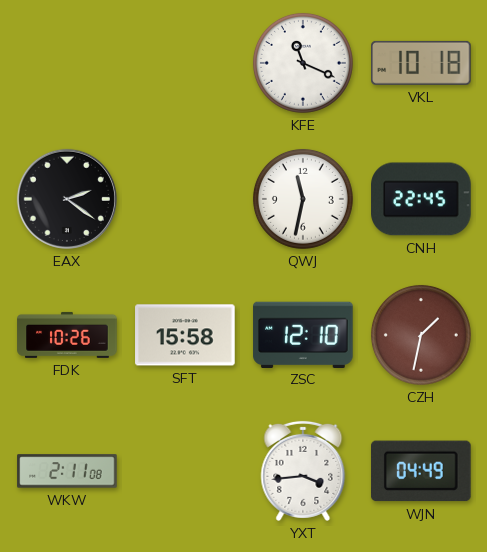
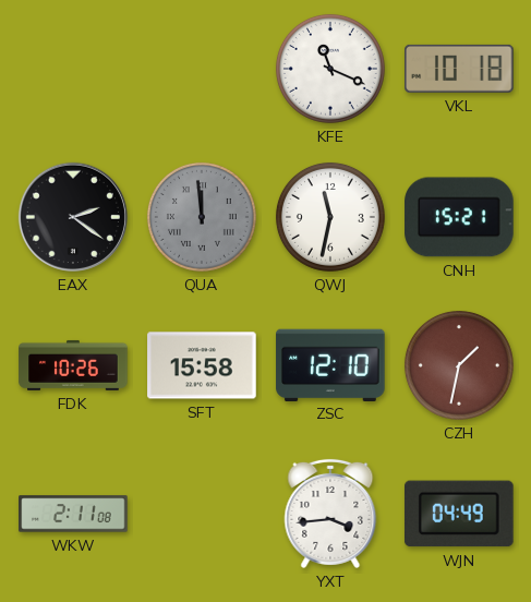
QUA: none -> 11:59
CNH: 22:45 -> 15:21
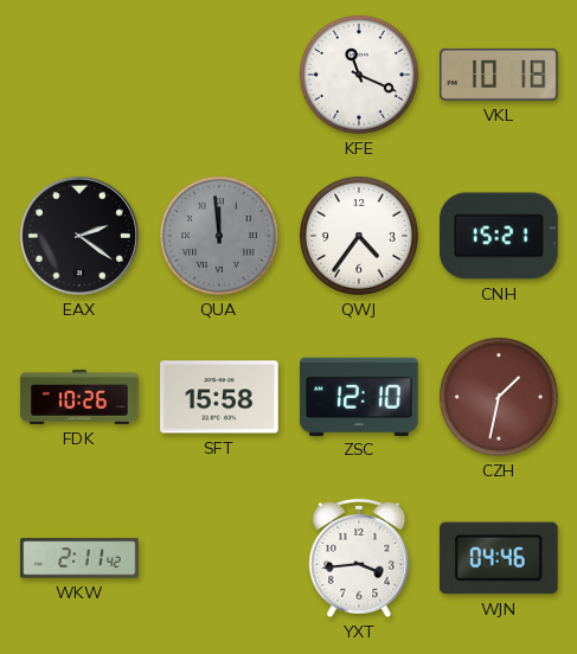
QWJ: 11:32 -> 4:36
WKW: 2:11:08 -> 2:11:42
WJN: 04:49 -> 04:46
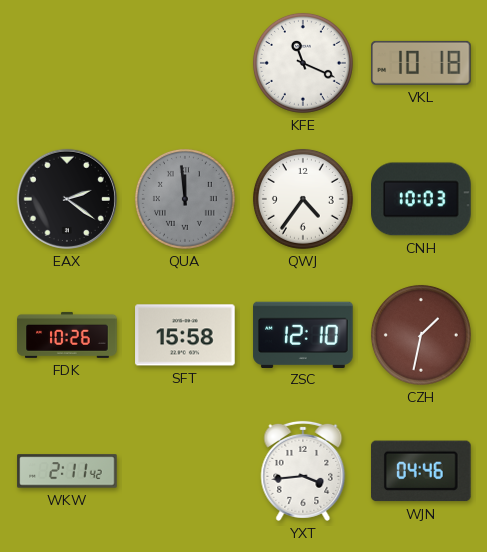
CNH: 15:21 -> 10:03
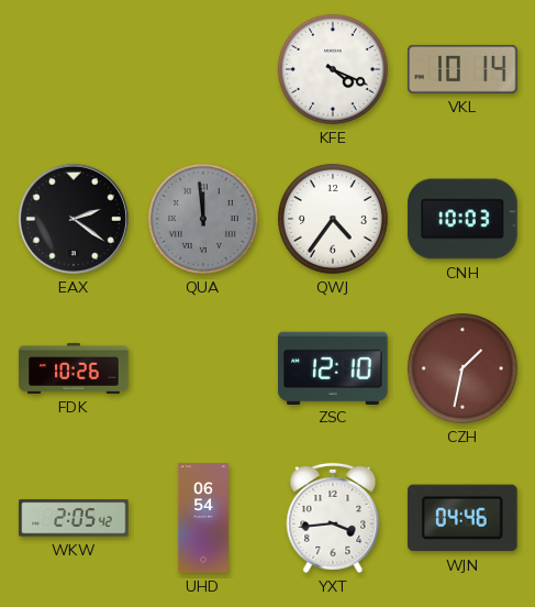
KFE: 11:19 -> 4:19
VKL: 10:18 -> 10:14
SFT: 15:58 -> none
WKW: 2:11 -> 2:05
UHD: none -> 06:54
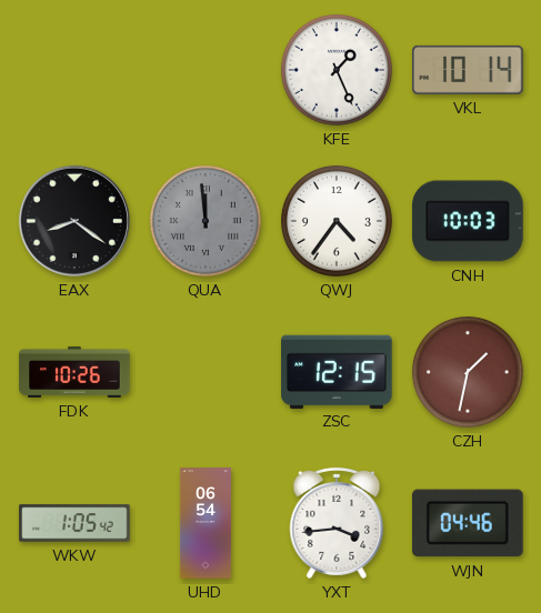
KFE: 4:19 -> 1:26
EAX: 2:21 -> 8:21
ZSC: 12:10 -> 12:15
WKW: 2:05 -> 1:05
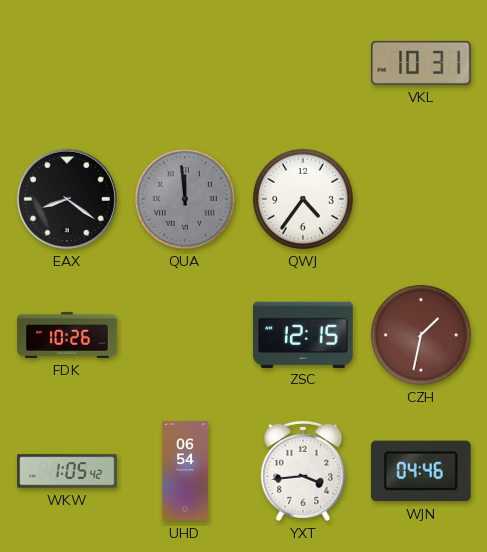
KFE: 1:26 -> none
VKL: 10:14 -> 10:31
CNH: 10:03 -> none
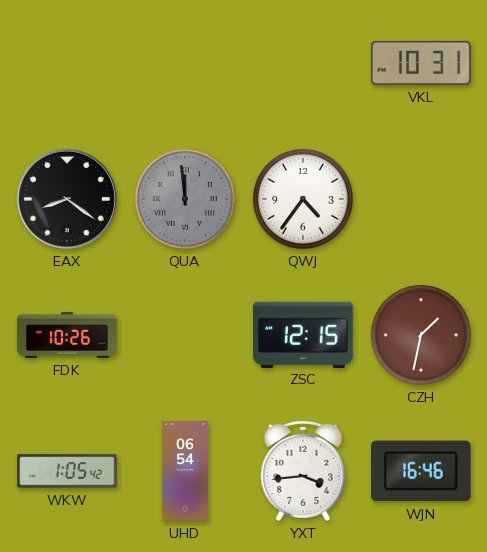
WJN: 04:46 -> 16:46
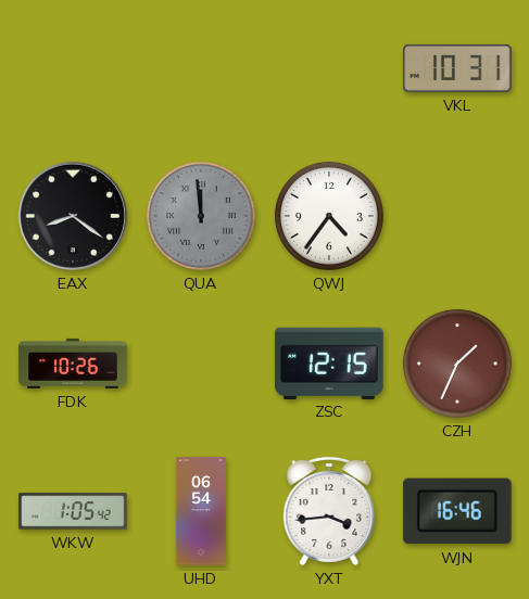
CZH: 1:32 -> 1:34
